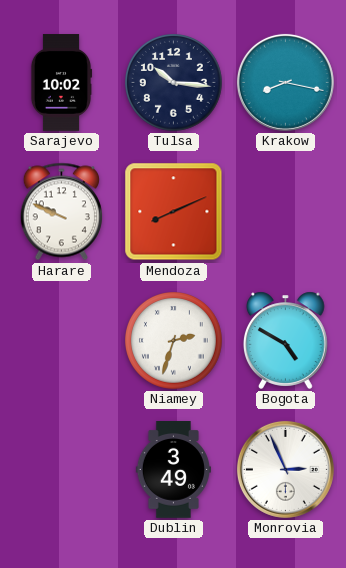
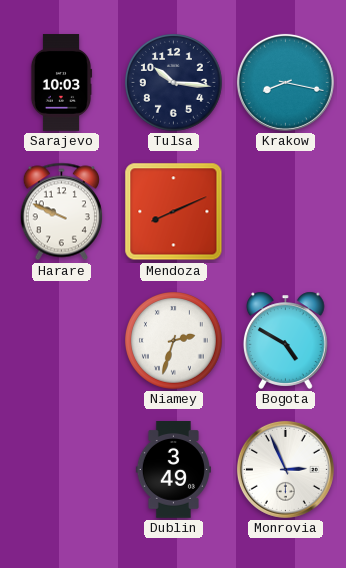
Sarajevo: 10:02 -> 10:03
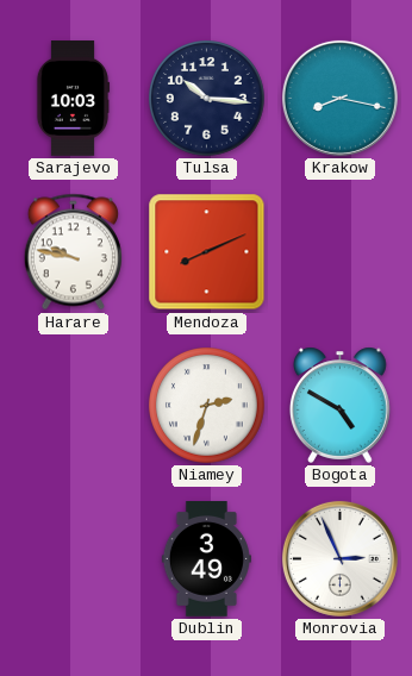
Harare: 9:49 -> 9:47
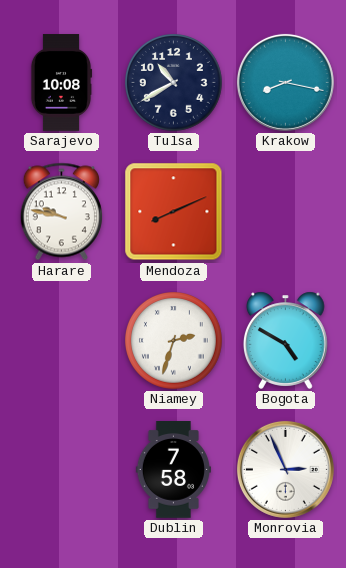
Sarajevo: 10:03 -> 10:08
Tulsa: 10:16 -> 10:40
Dublin: 3:49 -> 7:58
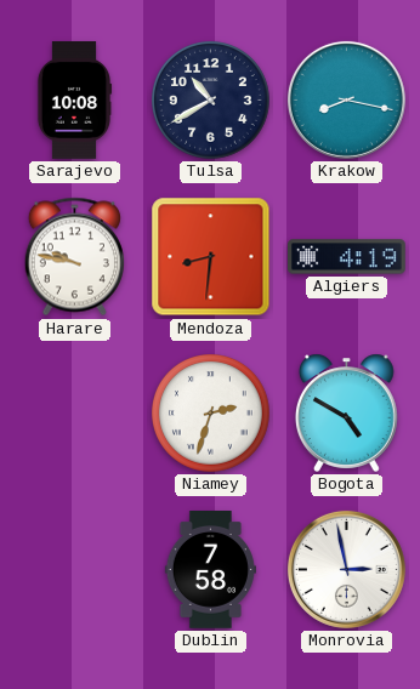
Mendoza: 8:11 -> 8:31
Algiers: none -> 4:19
Monrovia: 2:56 -> 2:58
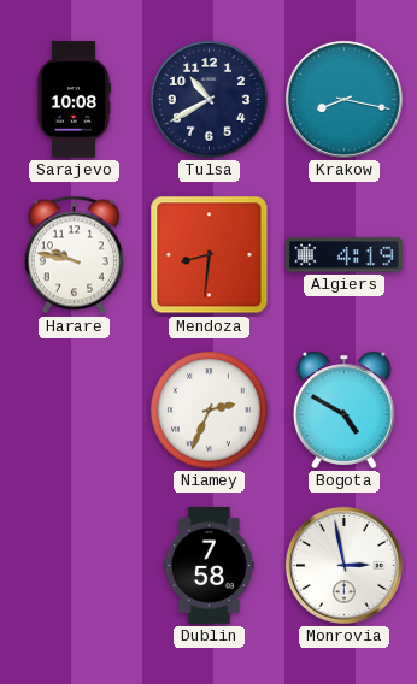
Niamey: 2:33 -> 2:34
